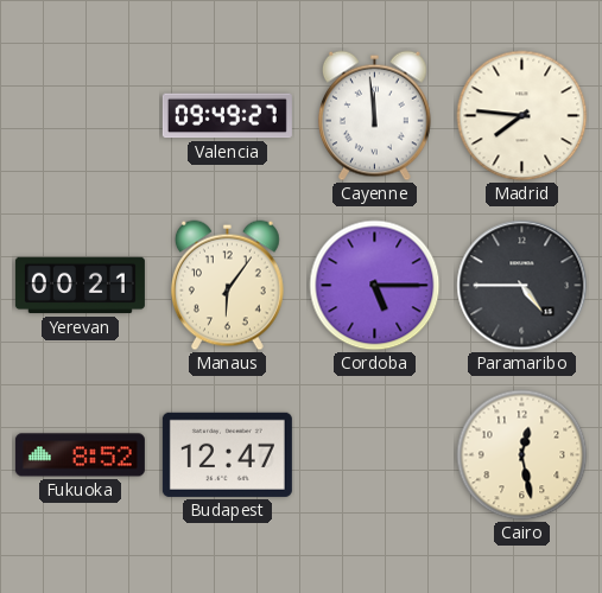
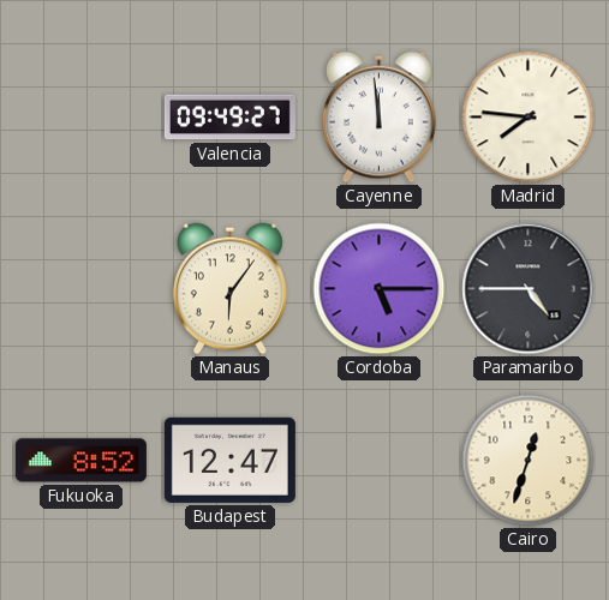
Yerevan: 00:21 -> none
Cairo: 12:28 -> 12:33
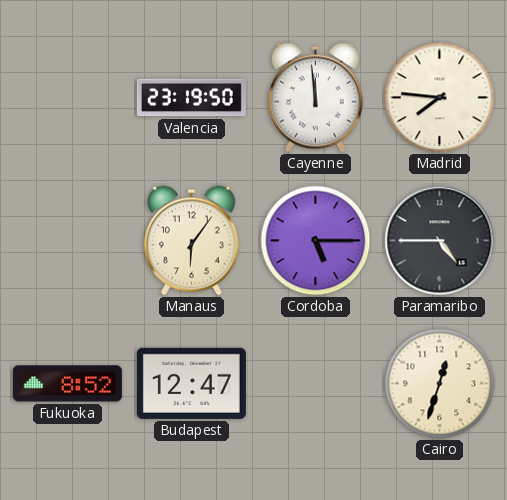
Valencia: 09:49 -> 23:19
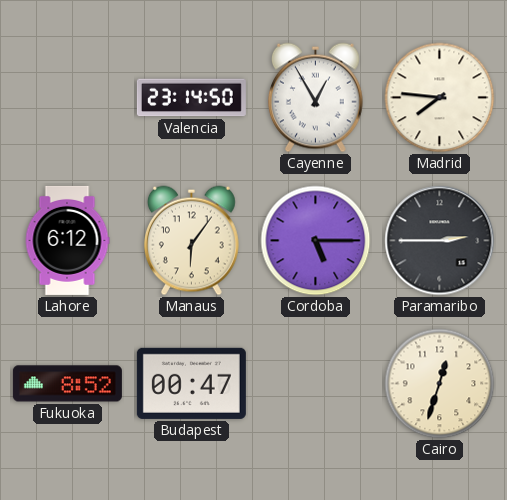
Valencia: 23:19 -> 23:14
Cayenne: 11:59 -> 12:55
Lahore: none -> 6:12
Paramaribo: 4:45 -> 2:45
Budapest: 12:47 -> 00:47
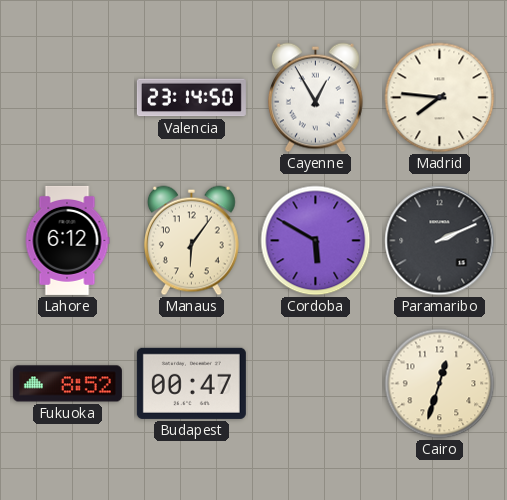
Cordoba: 5:15 -> 5:50
Paramaribo: 2:45 -> 2:11
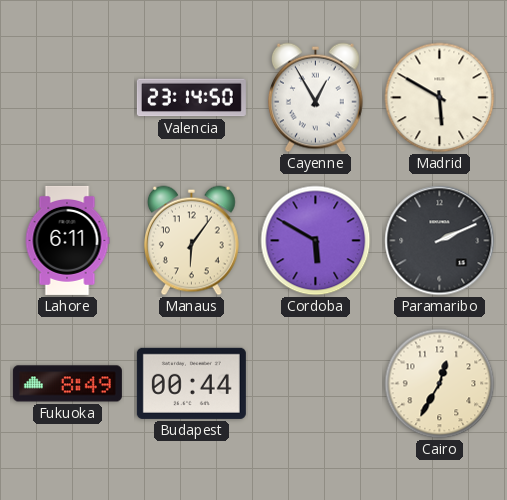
Madrid: 7:46 -> 5:50
Lahore: 6:12 -> 6:11
Fukuoka: 8:52 -> 8:49
Budapest: 00:47 -> 00:44
Cairo: 12:33 -> 12:35
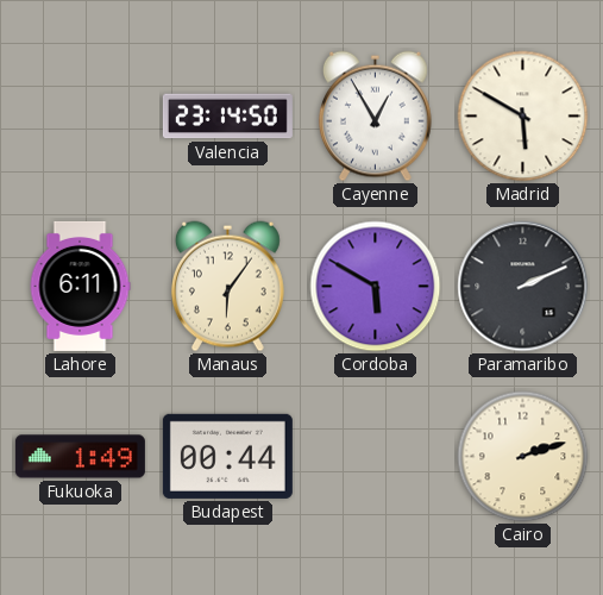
Fukuoka: 8:49 -> 1:49
Cairo: 12:35 -> 2:12
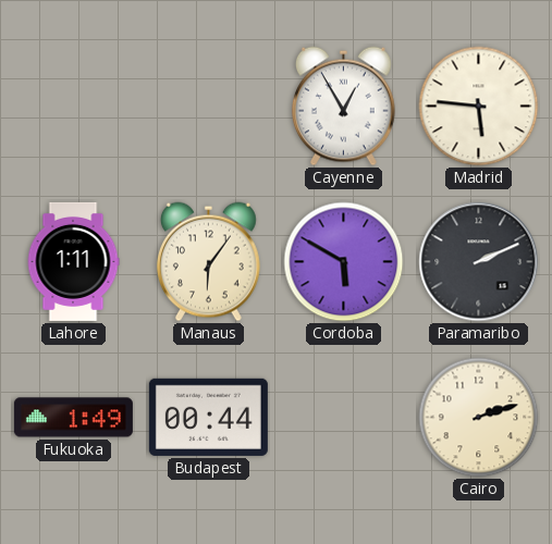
Valencia: 23:14 -> none
Madrid: 5:50 -> 5:46
Lahore: 6:11 -> 1:11
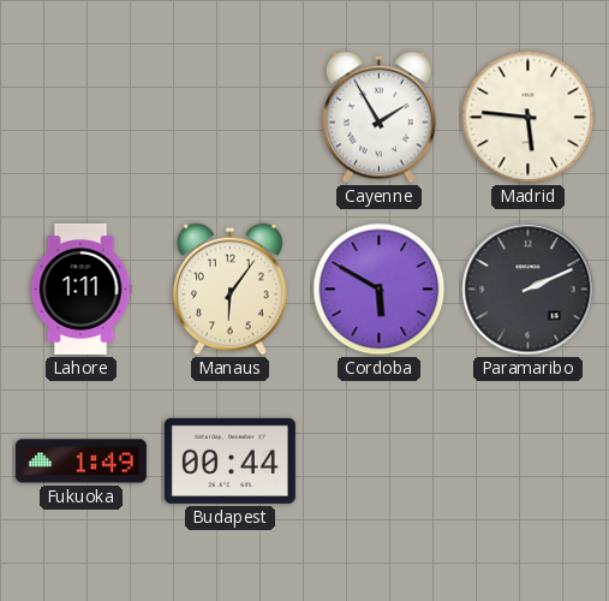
Cayenne: 12:55 -> 1:55
Cairo: 2:12 -> none
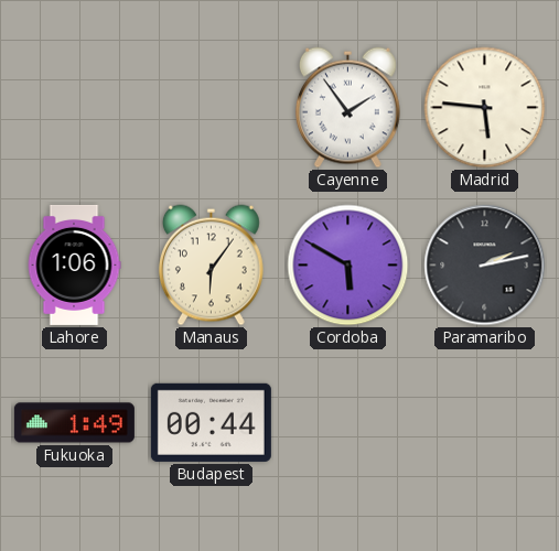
Cayenne: 1:55 -> 1:54
Lahore: 1:11 -> 1:06
Paramaribo: 2:11 -> 2:13
